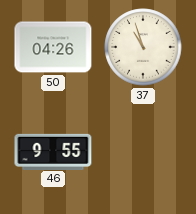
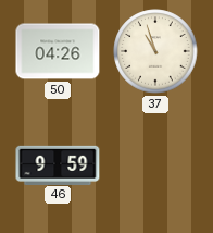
46: 9:55 -> 9:59
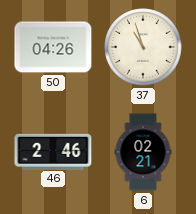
46: 9:59 -> 2:46
6: none -> 02:21
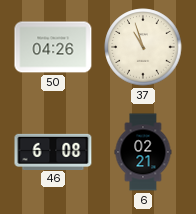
46: 2:46 -> 6:08
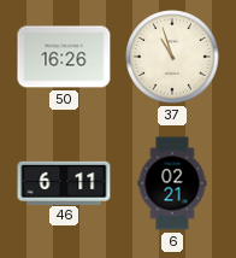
50: 04:26 -> 16:26
46: 6:08 -> 6:11
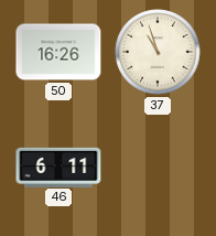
6: 02:21 -> none
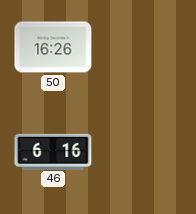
37: 10:57 -> none
46: 6:11 -> 6:16
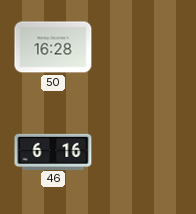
50: 16:26 -> 16:28
